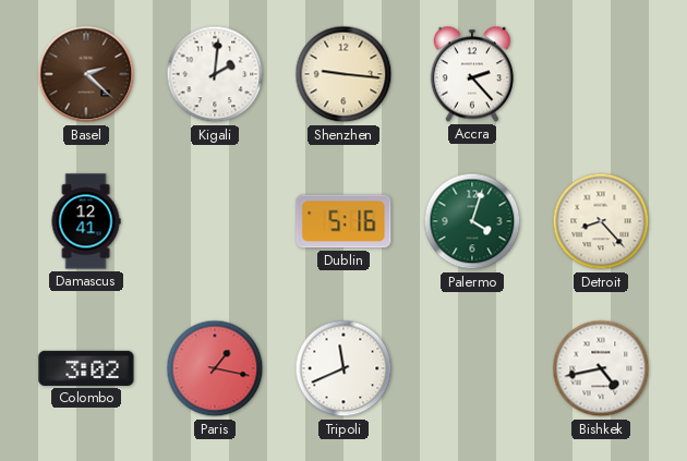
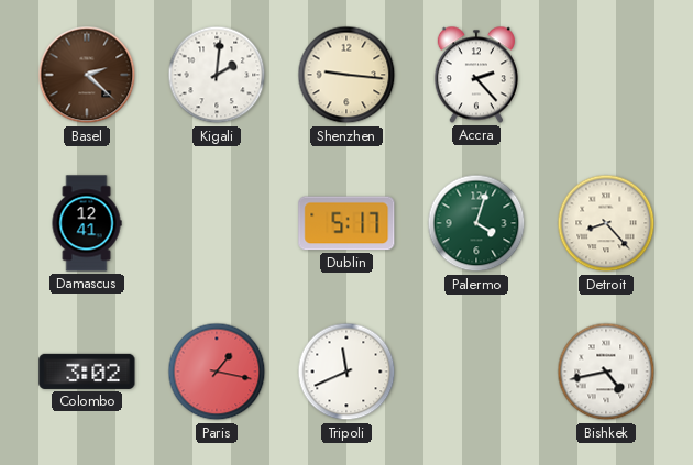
Dublin: 5:16 -> 5:17
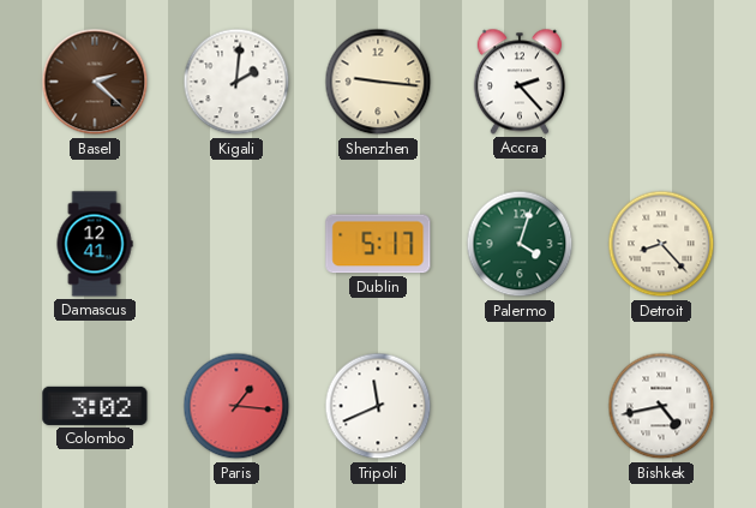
Paris: 1:17 -> 1:16
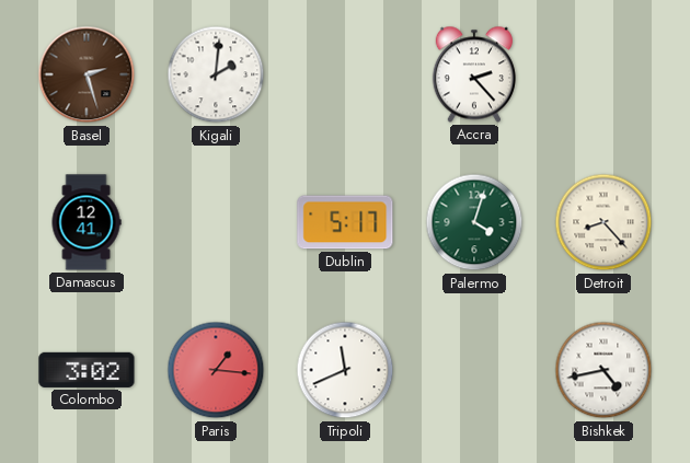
Basel: 2:22 -> 2:27
Shenzhen: 9:16 -> none
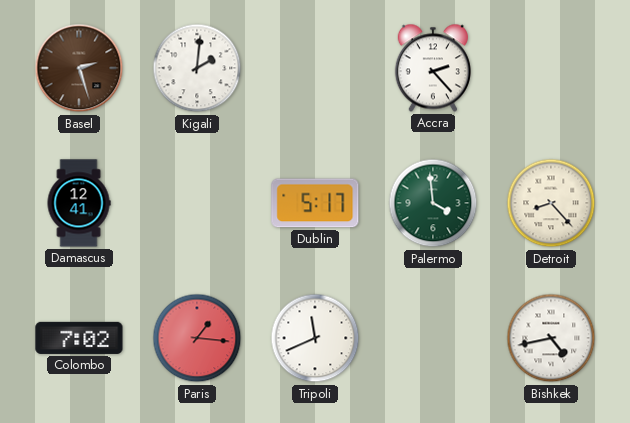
Palermo: 4:03 -> 3:59
Colombo: 3:02 -> 7:02
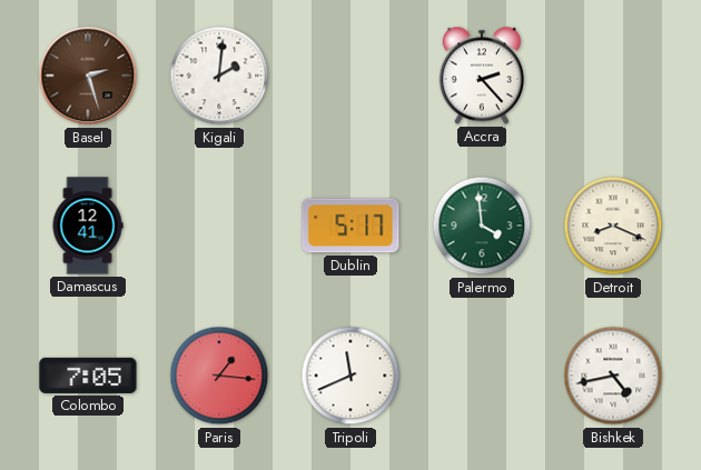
Detroit: 8:23 -> 8:19
Colombo: 7:02 -> 7:05
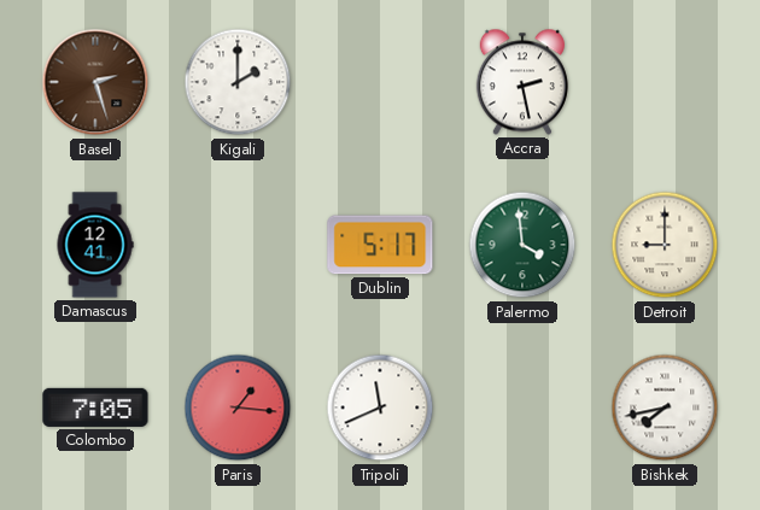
Kigali: 2:01 -> 2:00
Accra: 2:23 -> 2:28
Detroit: 8:19 -> 9:00
Bishkek: 4:43 -> 7:43
